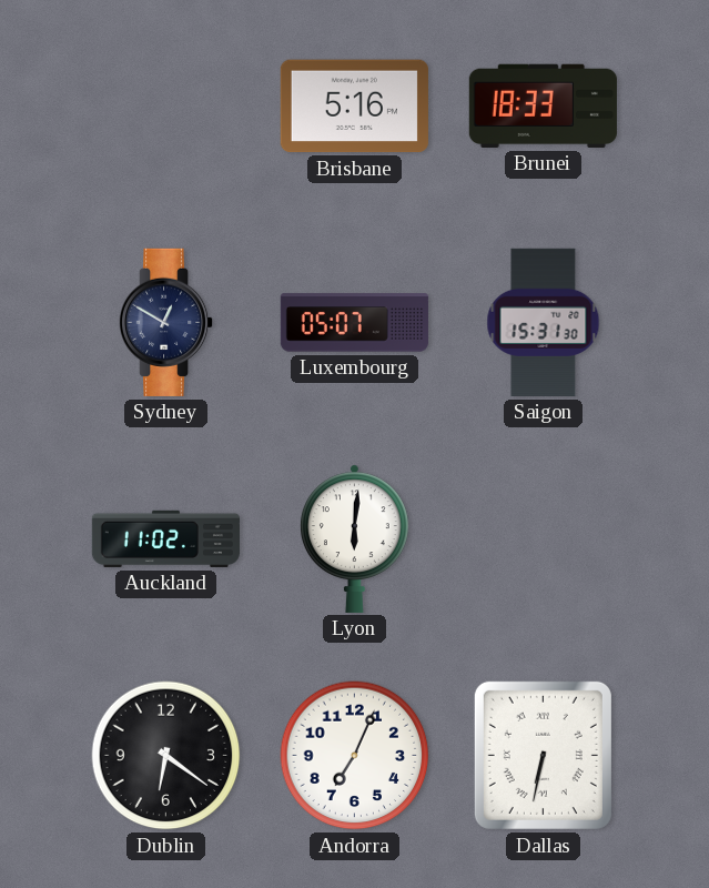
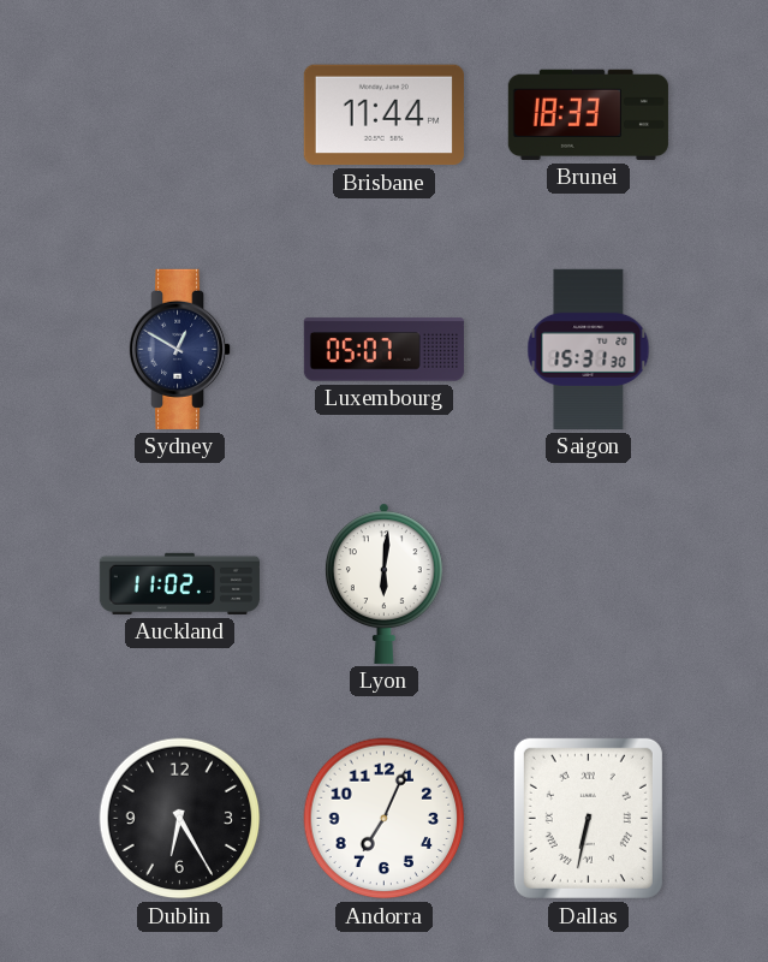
Brisbane: 5:16 -> 11:44
Dublin: 6:21 -> 6:25
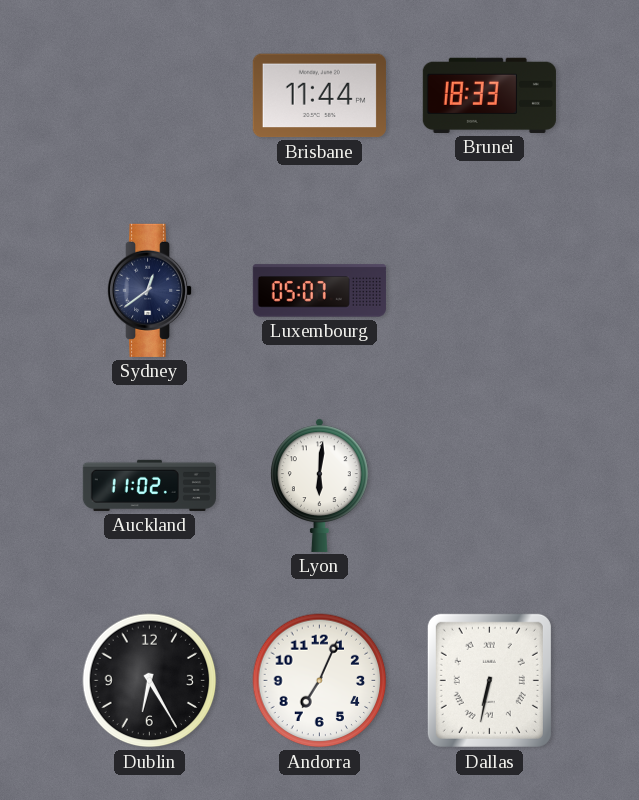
Sydney: 12:50 -> 12:39
Saigon: 15:31 -> none
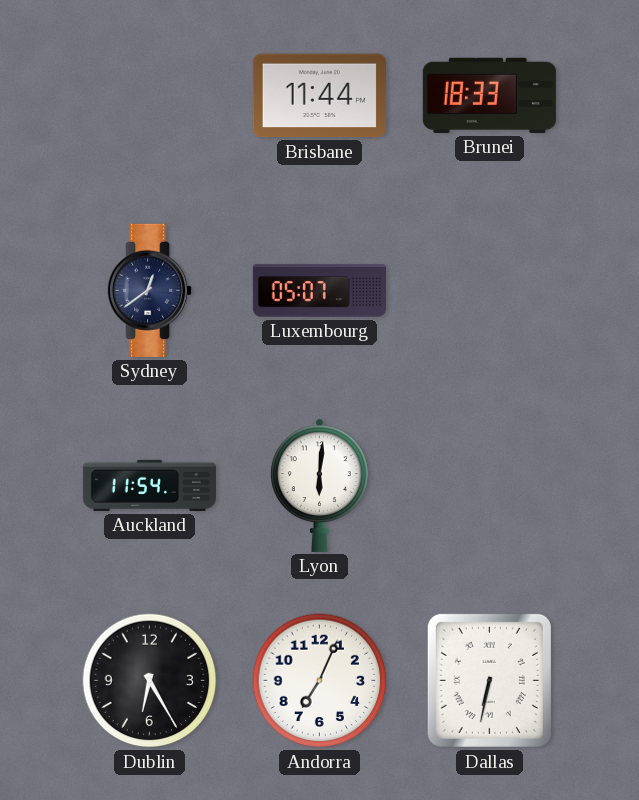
Auckland: 11:02 -> 11:54
